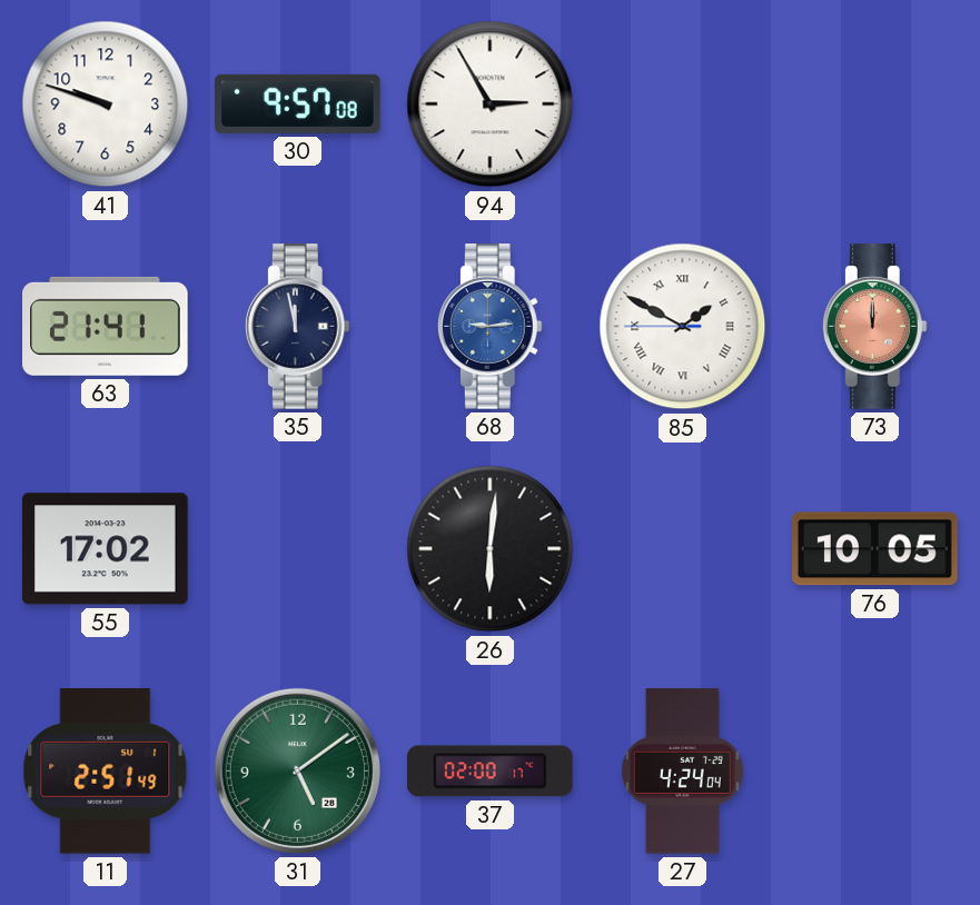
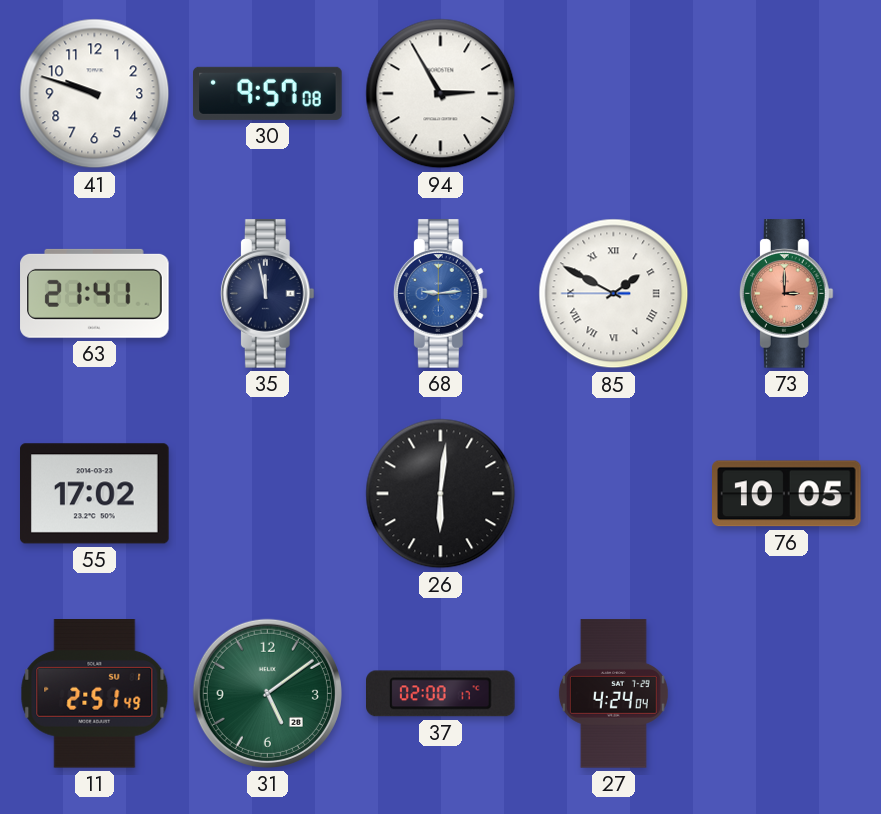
73: 12:00 -> 3:00
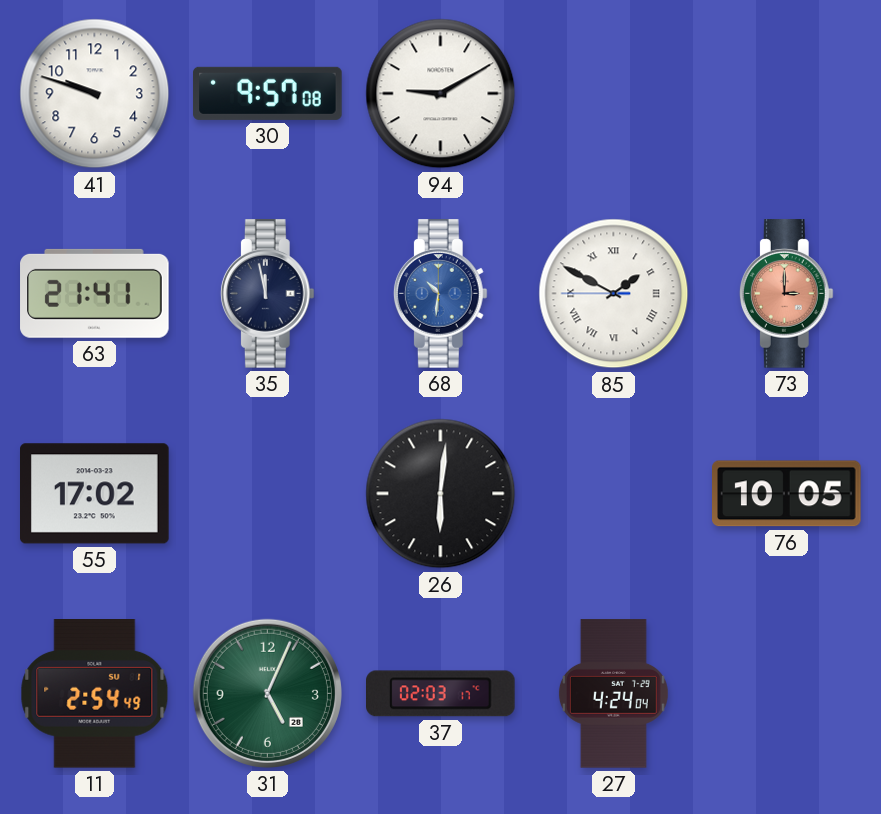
94: 2:55 -> 9:10
68: 9:14 -> 10:31
11: 2:51 -> 2:54
31: 5:09 -> 5:04
37: 02:00 -> 02:03
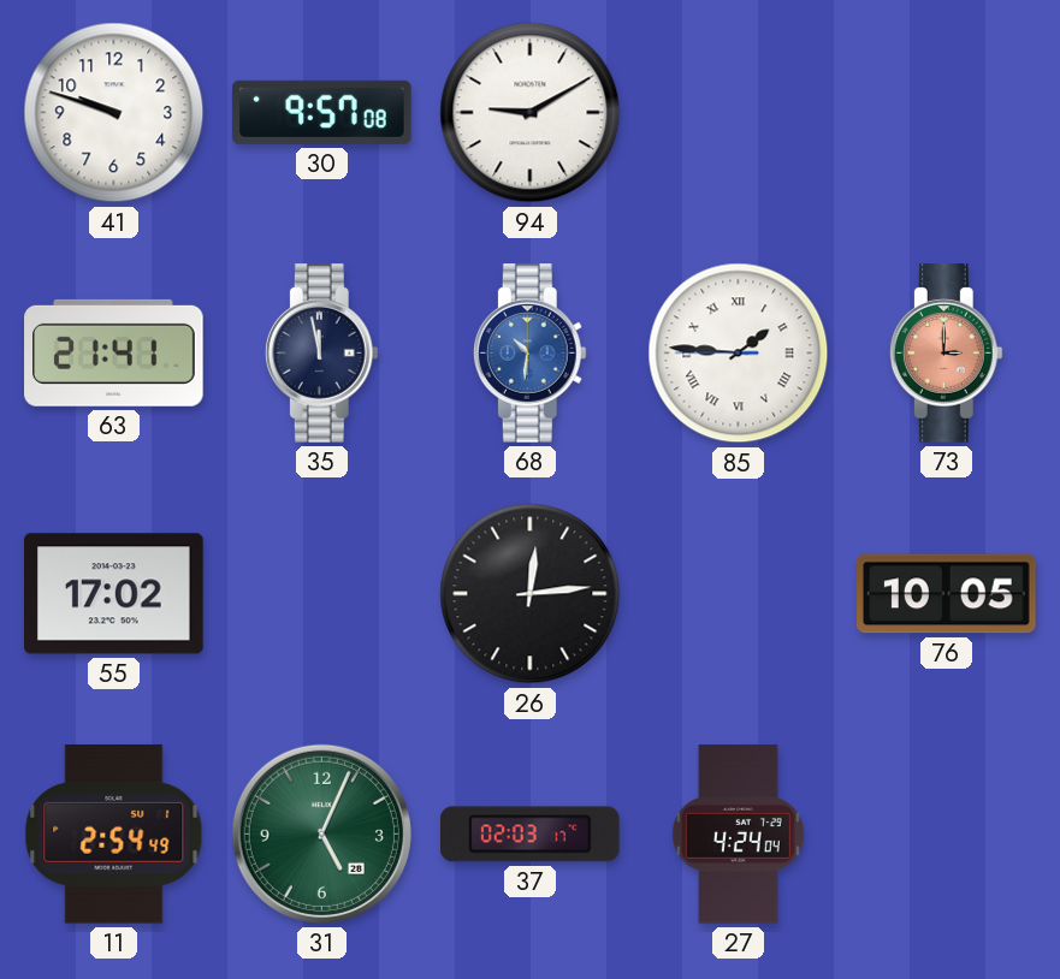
85: 1:49 -> 1:45
26: 6:01 -> 12:14
